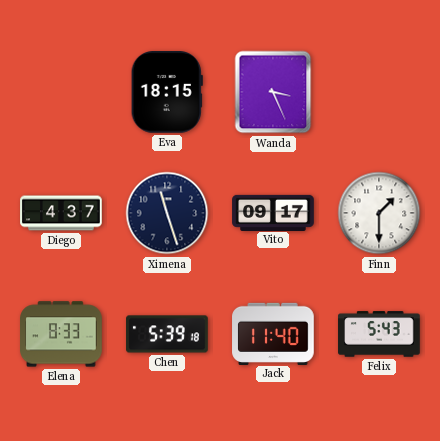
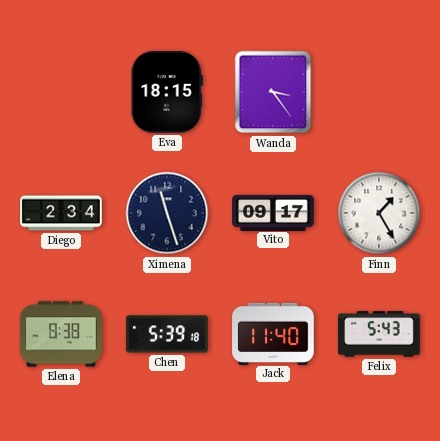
Wanda: 3:26 -> 3:24
Diego: 4:37 -> 2:34
Finn: 1:30 -> 1:25
Elena: 8:33 -> 8:38
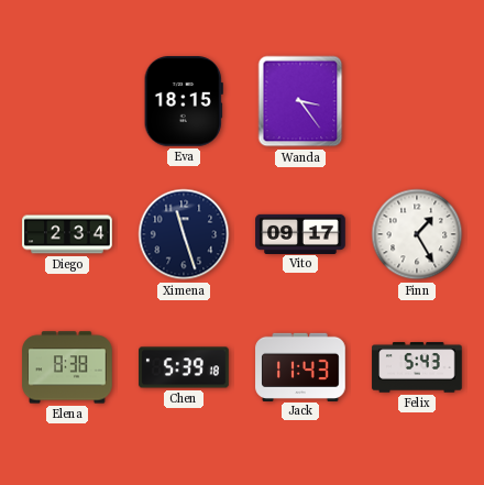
Jack: 11:40 -> 11:43
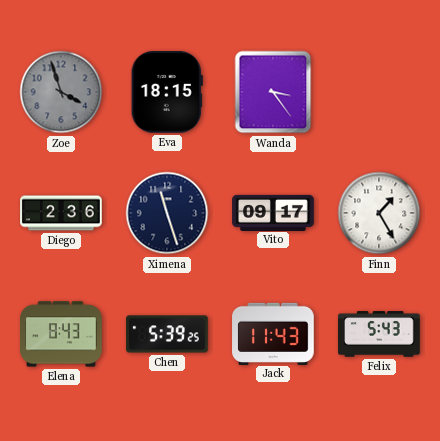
Zoe: none -> 3:57
Diego: 2:34 -> 2:36
Elena: 8:38 -> 8:43
Chen: 5:39:18 -> 5:39:25
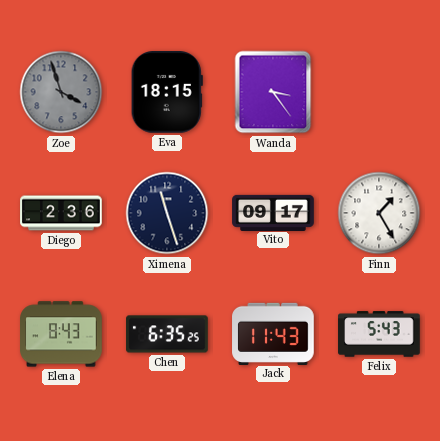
Chen: 5:39 -> 6:35
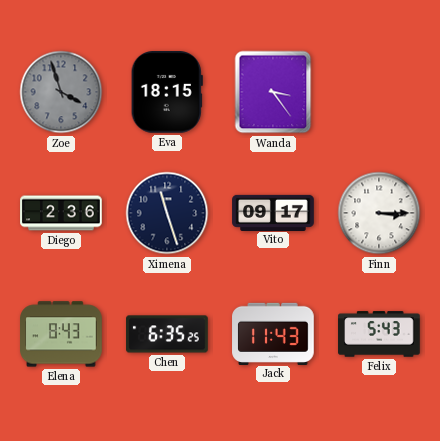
Finn: 1:25 -> 3:15
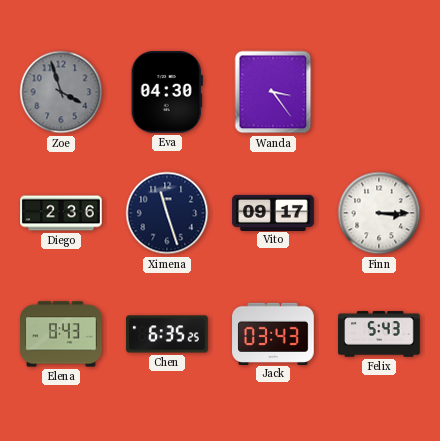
Eva: 18:15 -> 04:30
Jack: 11:43 -> 03:43
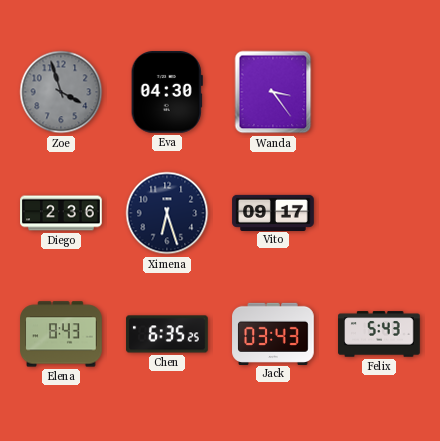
Ximena: 11:27 -> 6:27
Finn: 3:15 -> none
